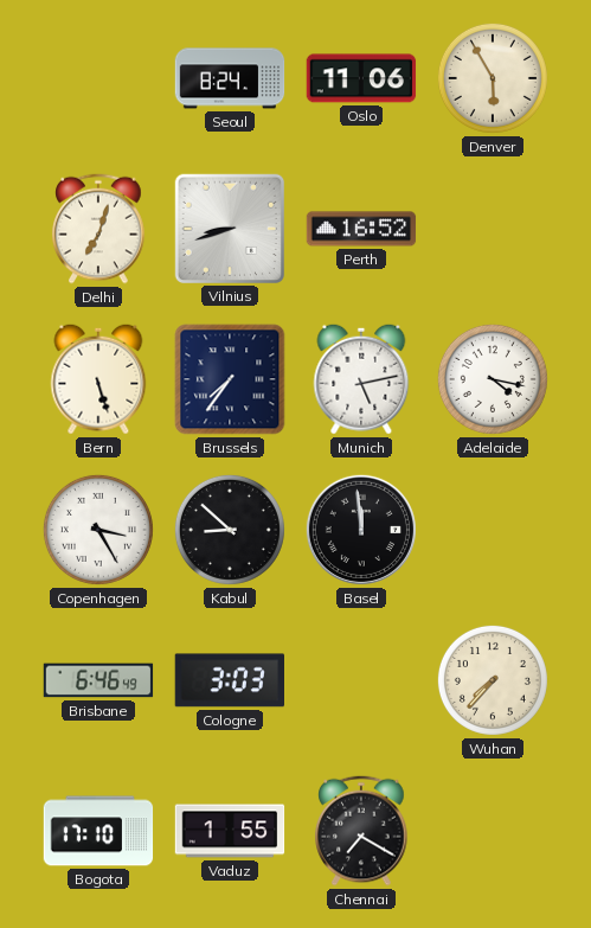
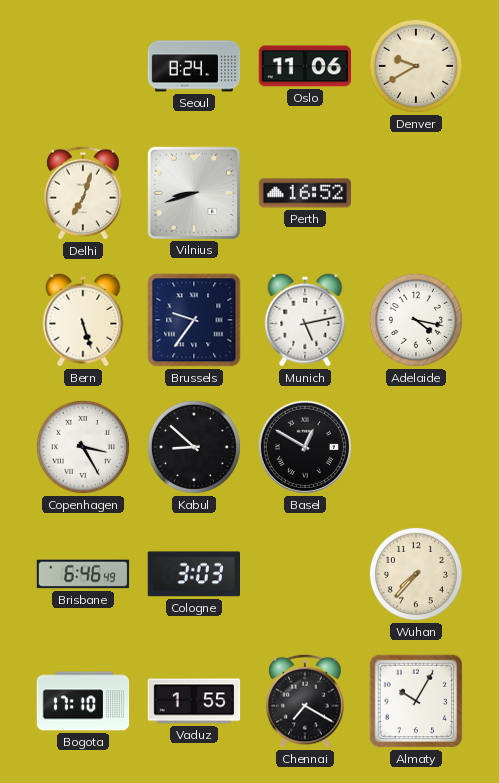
Denver: 5:55 -> 9:40
Brussels: 7:36 -> 9:36
Basel: 11:59 -> 12:50
Almaty: none -> 10:05
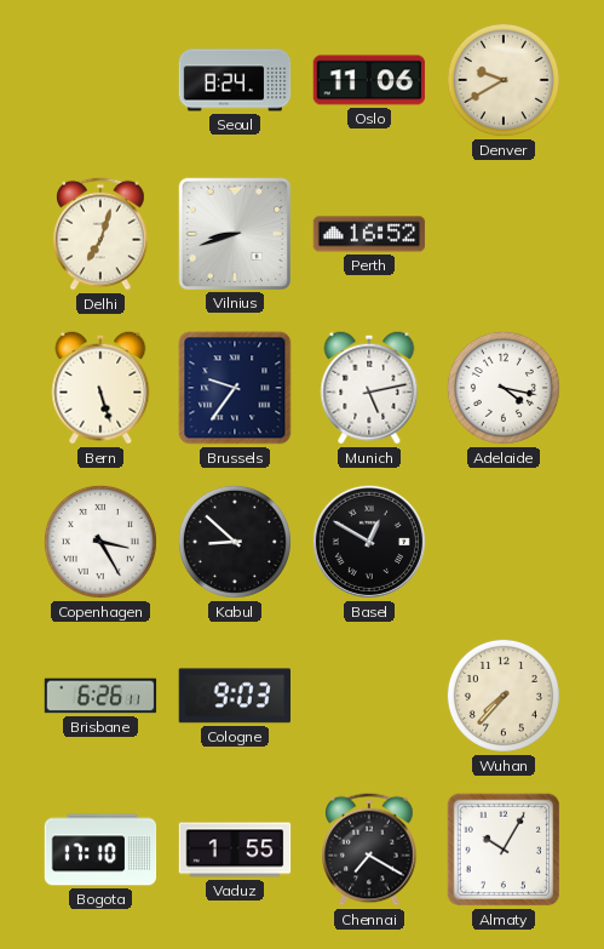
Brisbane: 6:46 -> 6:26
Cologne: 3:03 -> 9:03
